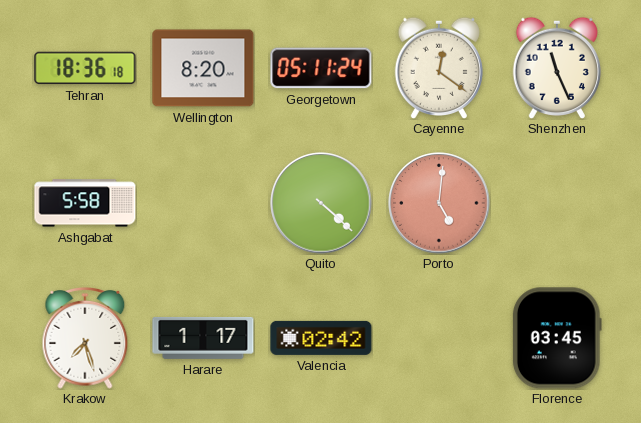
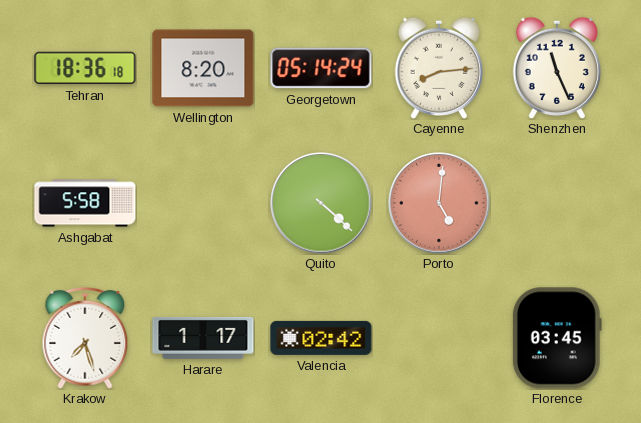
Georgetown: 05:11 -> 05:14
Cayenne: 12:21 -> 8:14
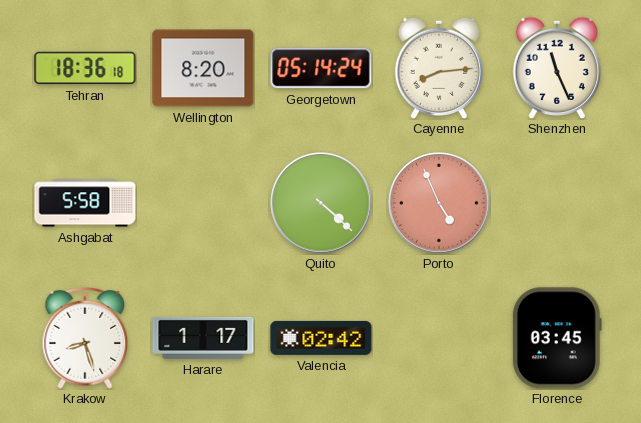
Porto: 5:01 -> 4:56
Krakow: 7:27 -> 8:27
